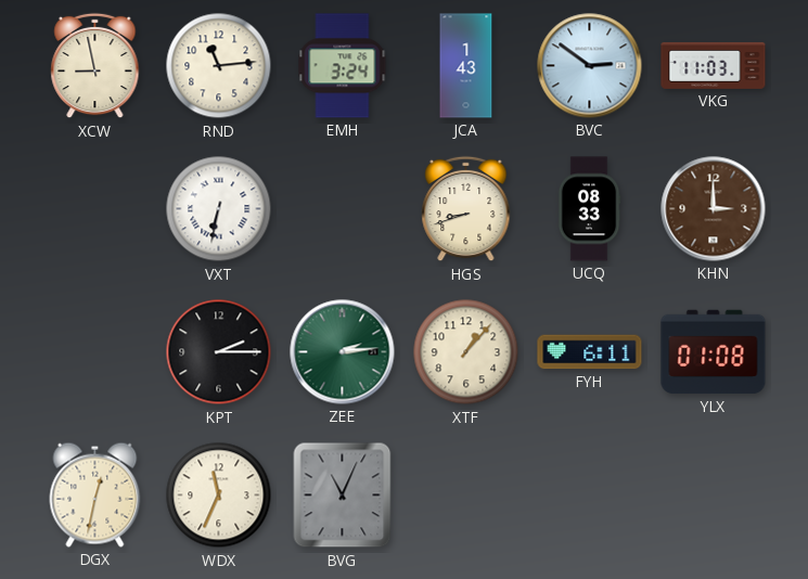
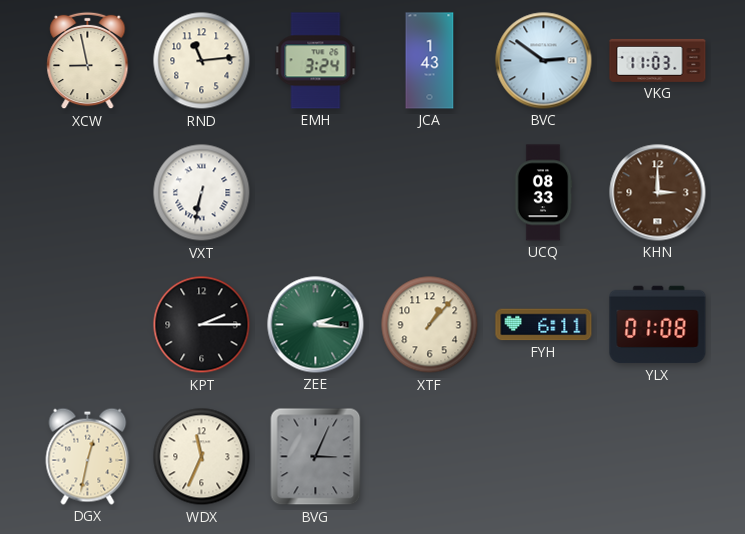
HGS: 8:42 -> none
ZEE: 2:14 -> 2:16
BVG: 11:04 -> 3:04
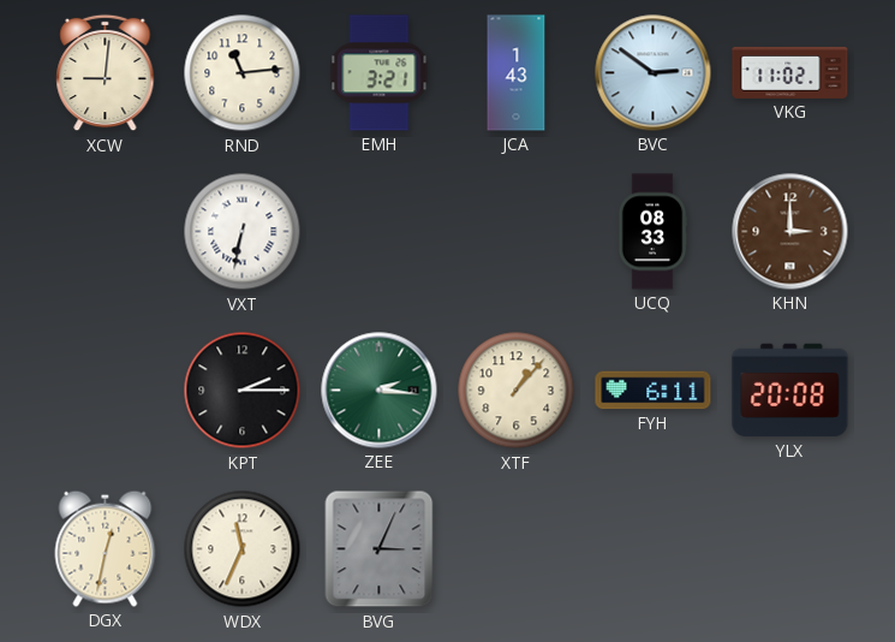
XCW: 8:58 -> 9:01
EMH: 3:24 -> 3:21
VKG: 11:03 -> 11:02
YLX: 01:08 -> 20:08
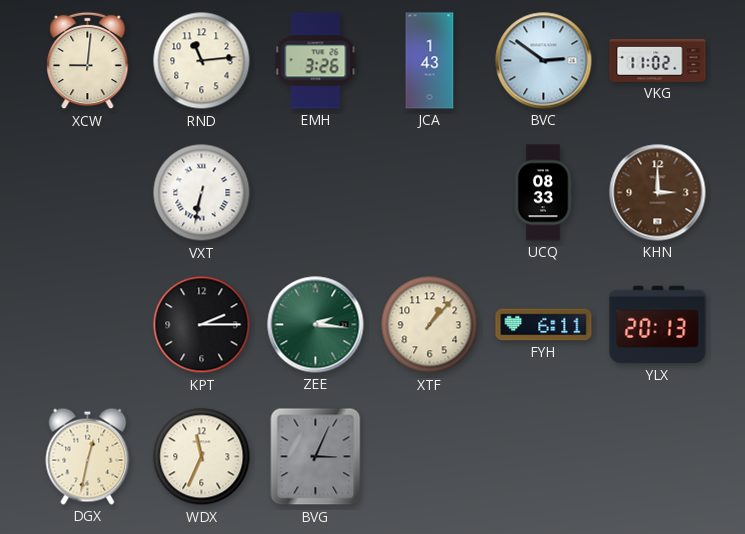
EMH: 3:21 -> 3:26
YLX: 20:08 -> 20:13
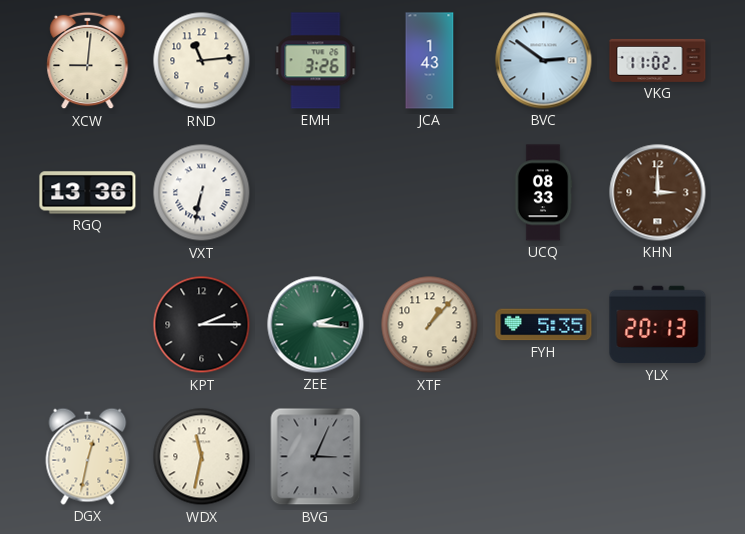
RGQ: none -> 13:36
FYH: 6:11 -> 5:35
WDX: 11:34 -> 11:32
